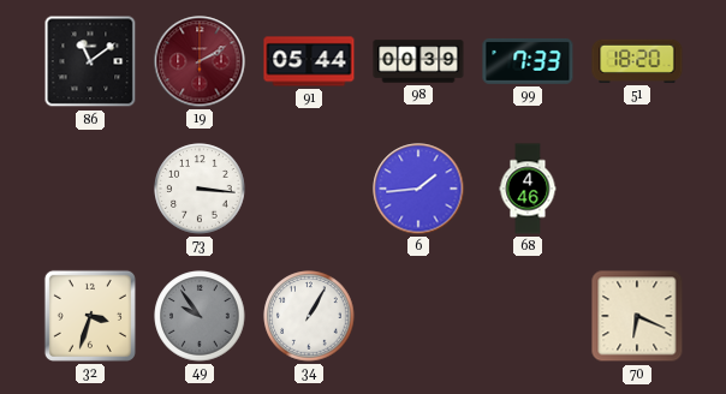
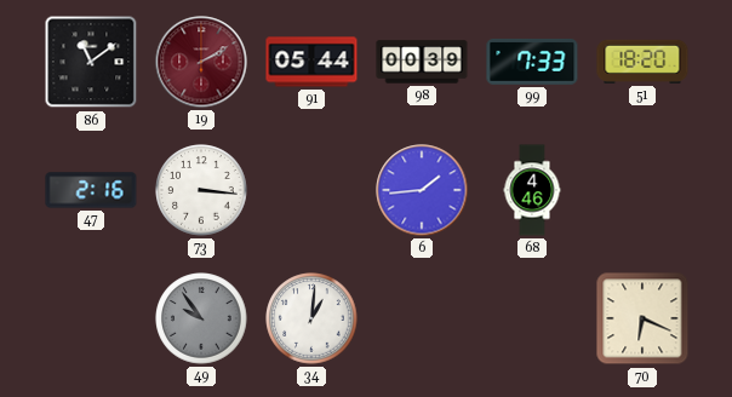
47: none -> 2:16
32: 3:33 -> none
34: 1:05 -> 1:01
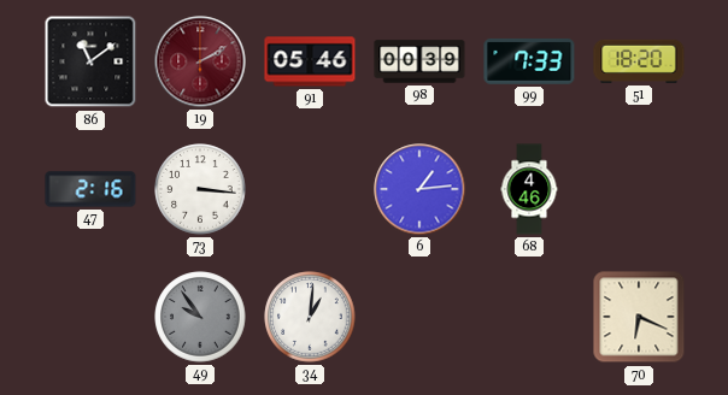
91: 05:44 -> 05:46
6: 1:44 -> 1:14
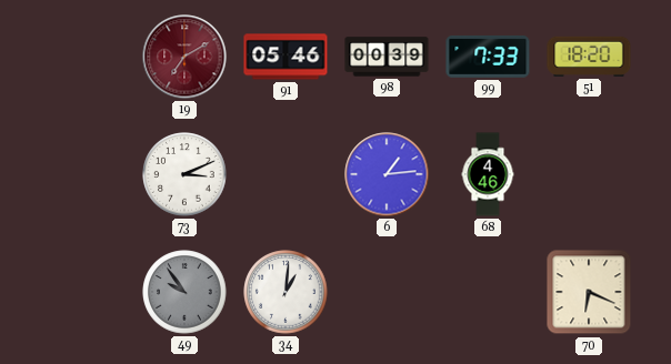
86: 11:09 -> none
19: 2:10 -> 7:10
47: 2:16 -> none
73: 3:16 -> 3:11
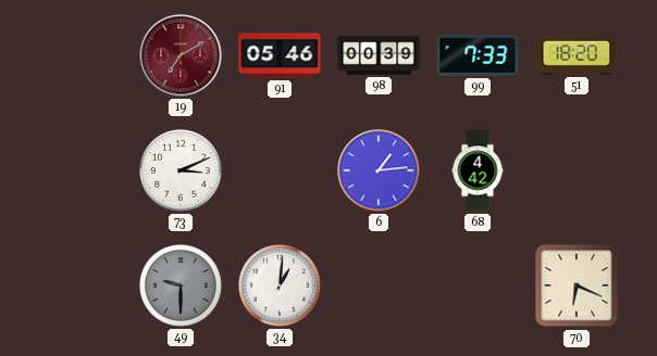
68: 4:46 -> 4:42
49: 9:54 -> 9:30
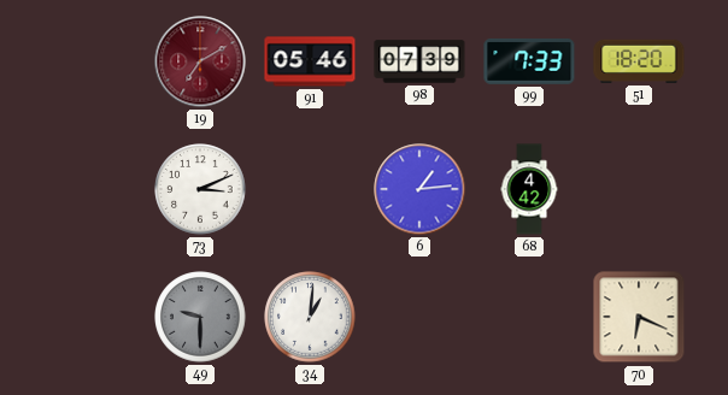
98: 00:39 -> 07:39
